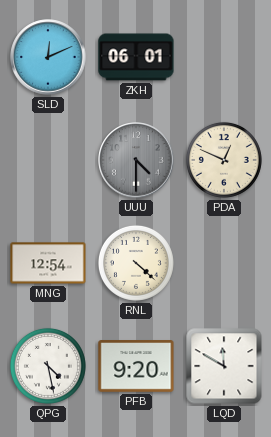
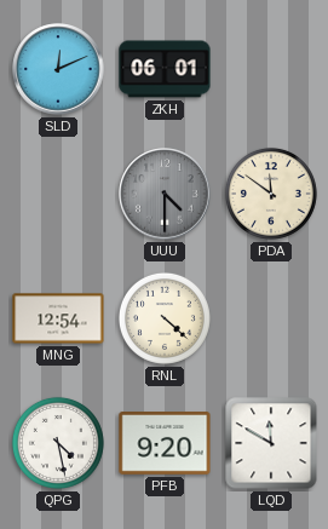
PDA: 12:49 -> 11:51
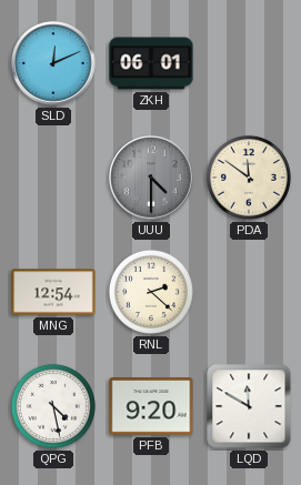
RNL: 4:22 -> 2:22
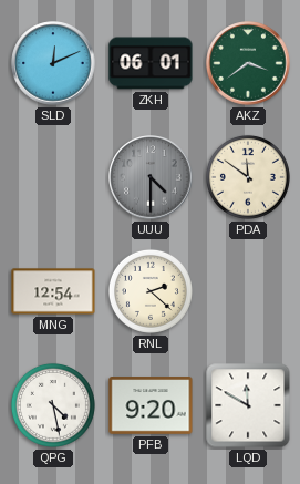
AKZ: none -> 3:39
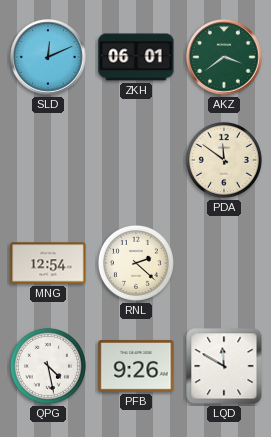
UUU: 4:30 -> none
PFB: 9:20 -> 9:26
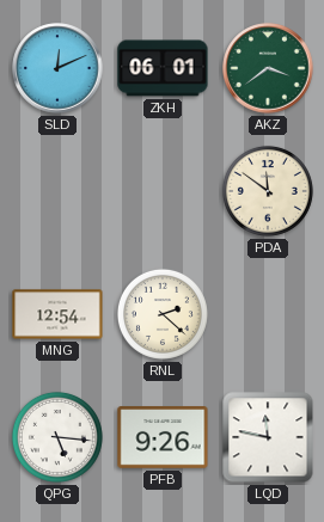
QPG: 4:28 -> 5:16
LQD: 11:50 -> 11:47
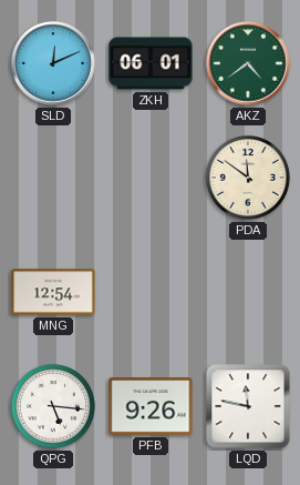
AKZ: 3:39 -> 4:39
RNL: 2:22 -> none
